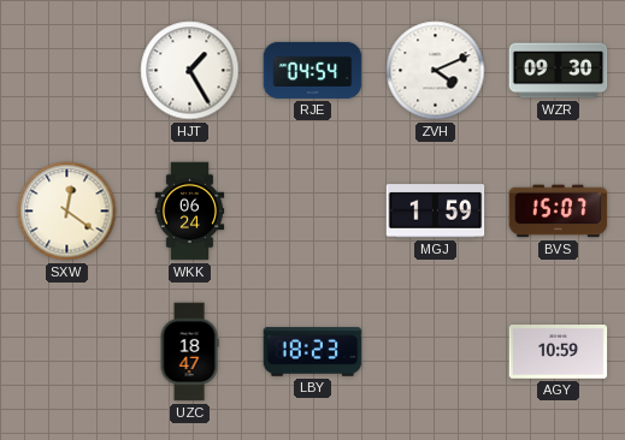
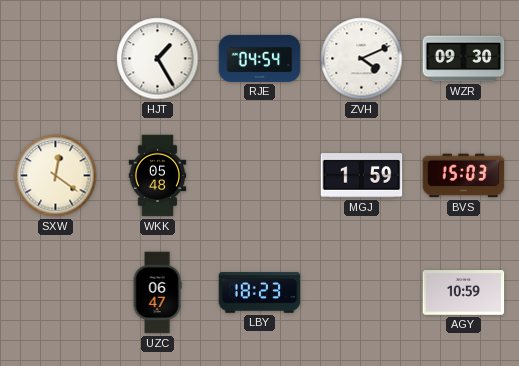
WKK: 06:24 -> 05:48
BVS: 15:07 -> 15:03
UZC: 18:47 -> 06:47
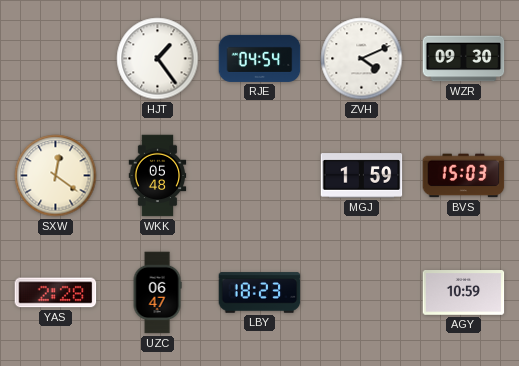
HJT: 1:25 -> 1:24
YAS: none -> 2:28
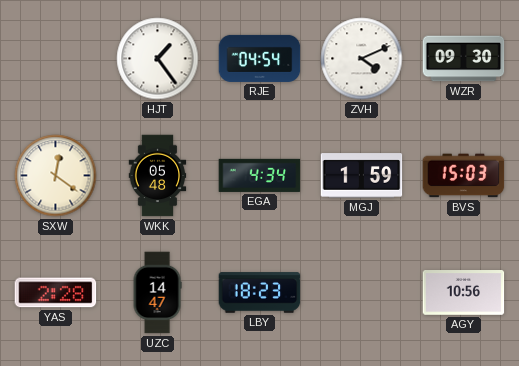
EGA: none -> 4:34
UZC: 06:47 -> 14:47
AGY: 10:59 -> 10:56
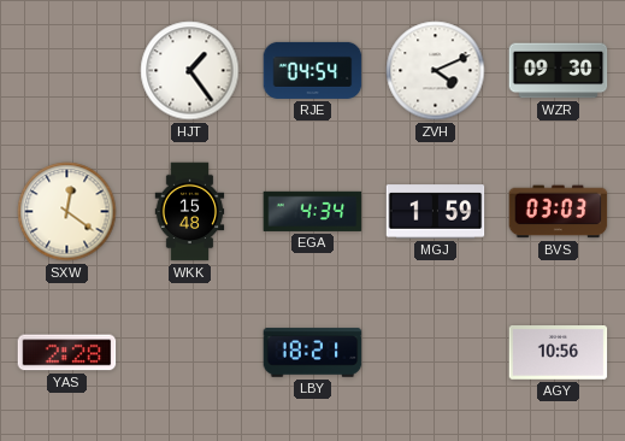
WKK: 05:48 -> 15:48
BVS: 15:03 -> 03:03
UZC: 14:47 -> none
LBY: 18:23 -> 18:21
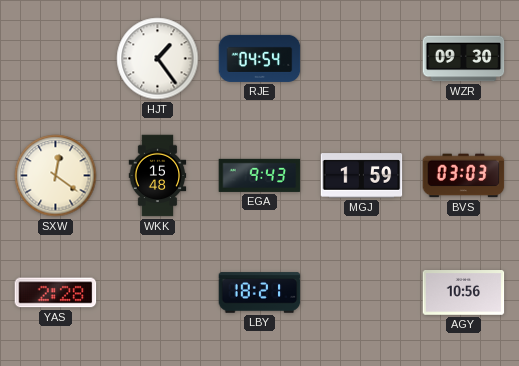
ZVH: 4:11 -> none
EGA: 4:34 -> 9:43
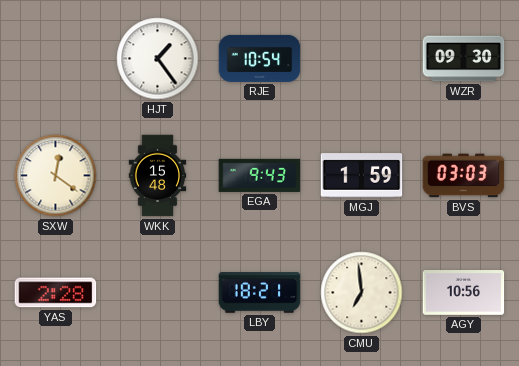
RJE: 04:54 -> 10:54
CMU: none -> 6:59
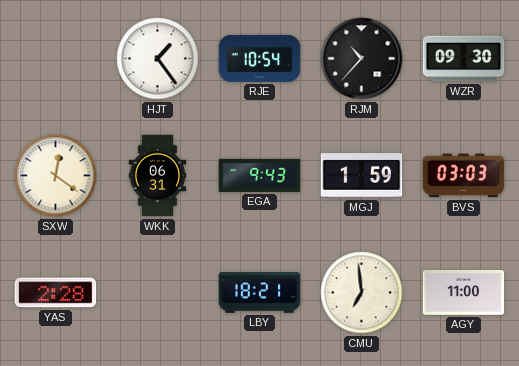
RJM: none -> 10:37
WKK: 15:48 -> 06:31
AGY: 10:56 -> 11:00
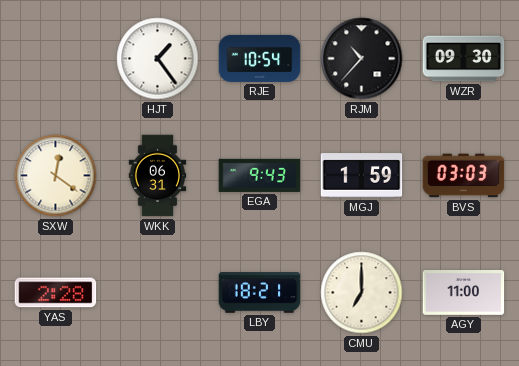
CMU: 6:59 -> 7:00
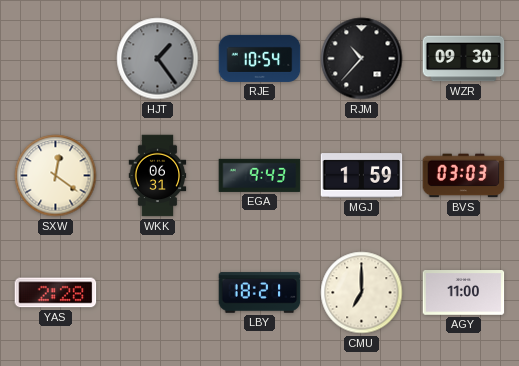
HJT dial: white -> grey
